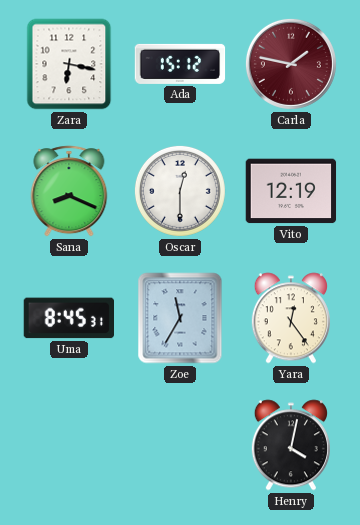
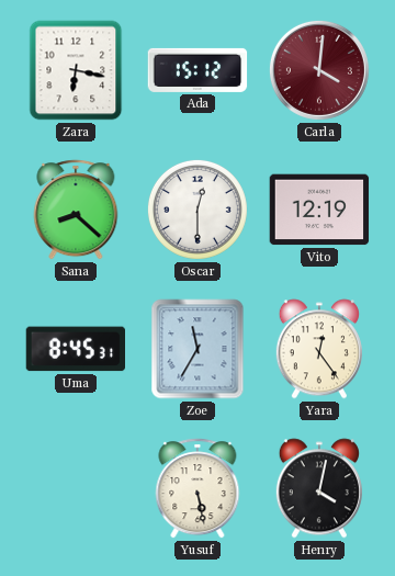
Carla: 1:47 -> 4:01
Sana: 8:19 -> 8:22
Yusuf: none -> 5:28
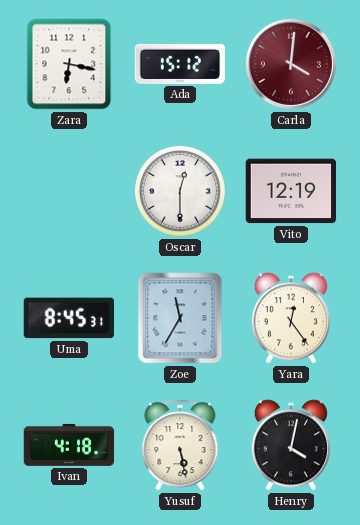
Sana: 8:22 -> none
Ivan: none -> 4:18
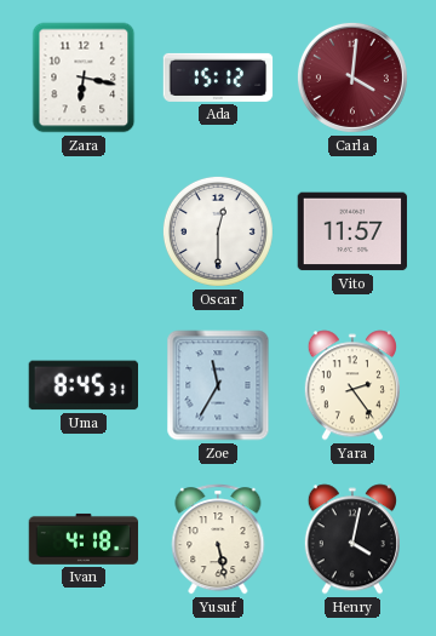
Vito: 12:19 -> 11:57
Yara: 12:24 -> 2:24
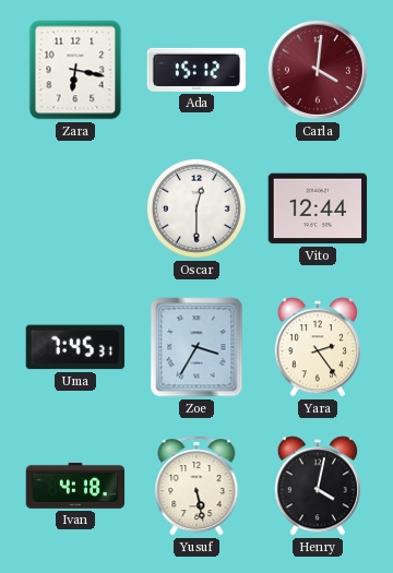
Vito: 11:57 -> 12:44
Uma: 8:45 -> 7:45
Zoe: 11:35 -> 3:35
